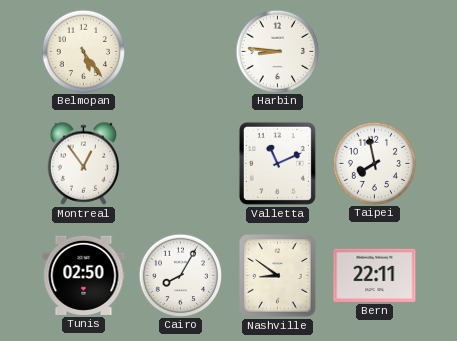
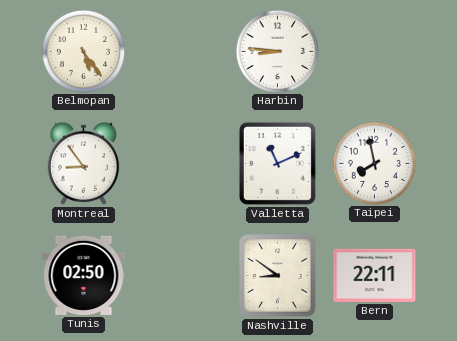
Montreal: 12:54 -> 8:54
Cairo: 8:05 -> none
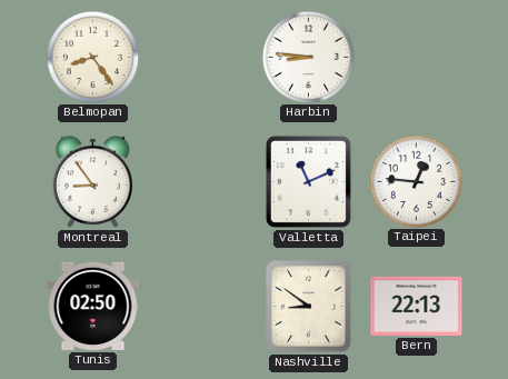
Belmopan: 5:24 -> 8:24
Taipei: 7:58 -> 12:46
Bern: 22:11 -> 22:13
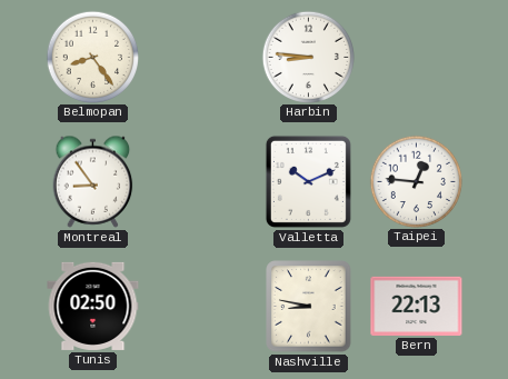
Valletta: 11:11 -> 10:11
Nashville: 8:51 -> 8:47
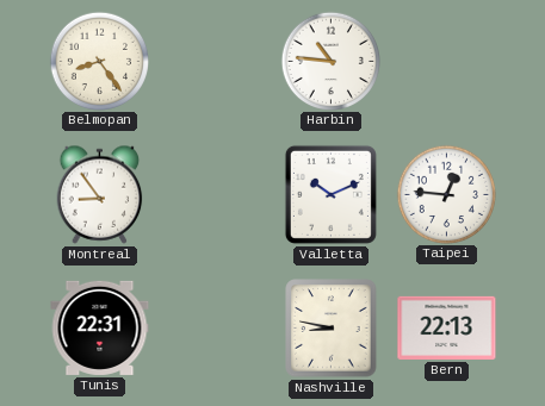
Harbin: 8:46 -> 10:46
Tunis: 02:50 -> 22:31
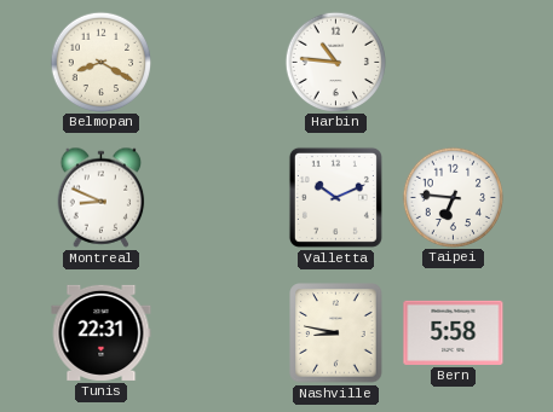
Belmopan: 8:24 -> 8:20
Montreal: 8:54 -> 8:49
Taipei: 12:46 -> 6:46
Bern: 22:13 -> 5:58
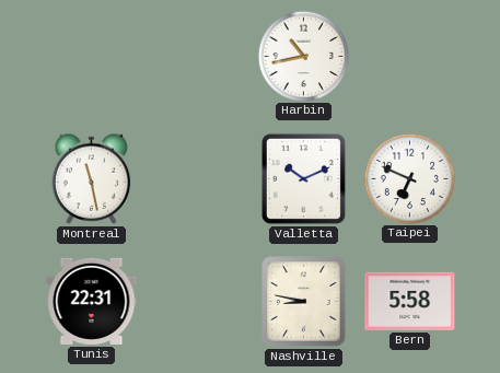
Belmopan: 8:20 -> none
Harbin: 10:46 -> 10:43
Montreal: 8:49 -> 11:28
Taipei: 6:46 -> 6:49
